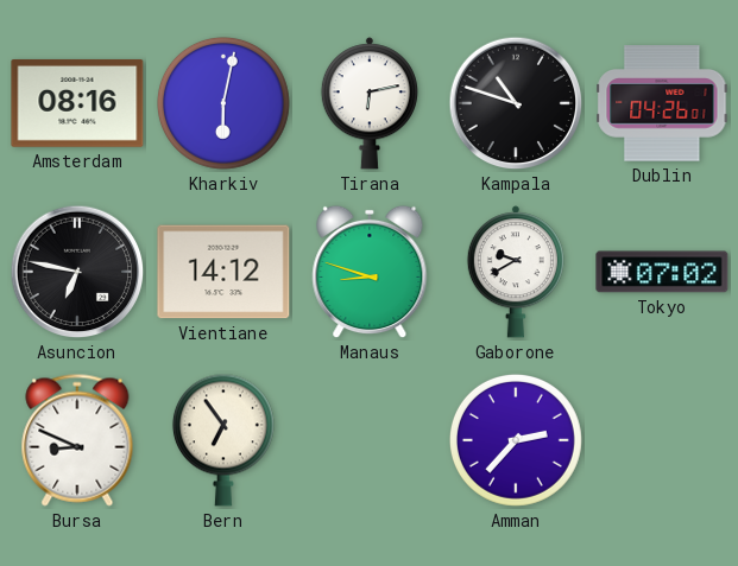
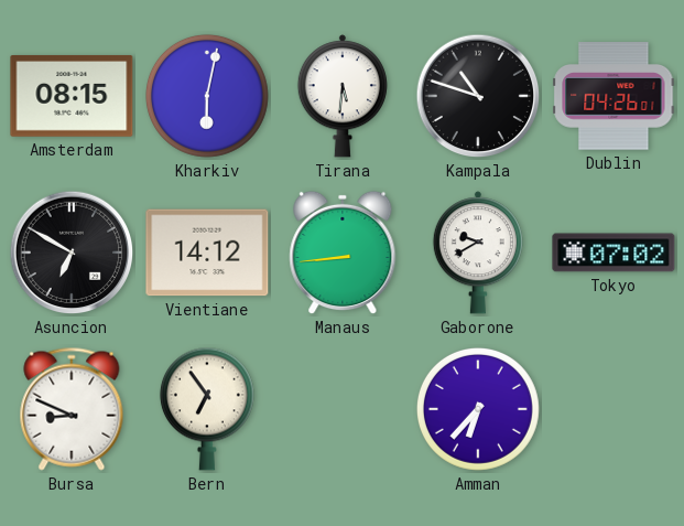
Amsterdam: 08:16 -> 08:15
Tirana: 6:13 -> 5:31
Asuncion: 6:47 -> 6:50
Manaus: 8:48 -> 8:44
Amman: 2:37 -> 6:37
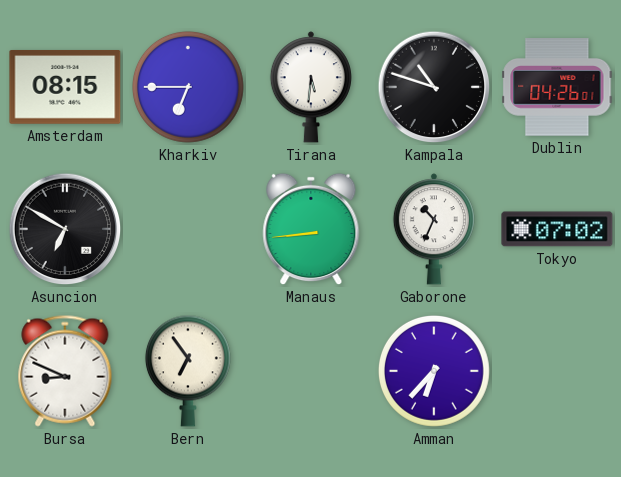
Kharkiv: 6:02 -> 6:45
Vientiane: 14:12 -> none
Gaborone: 9:40 -> 10:34
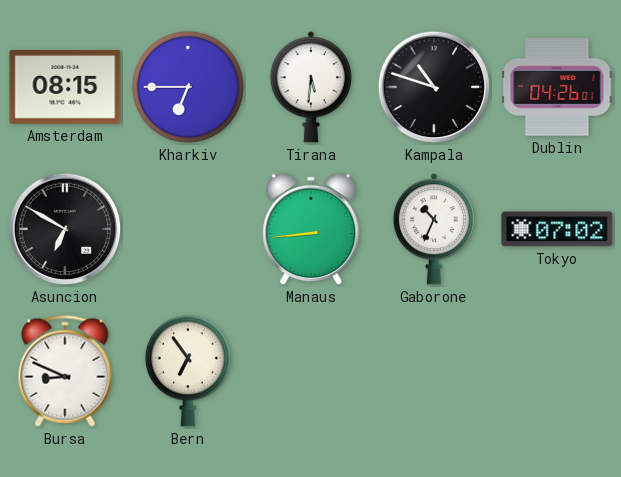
Amman: 6:37 -> none
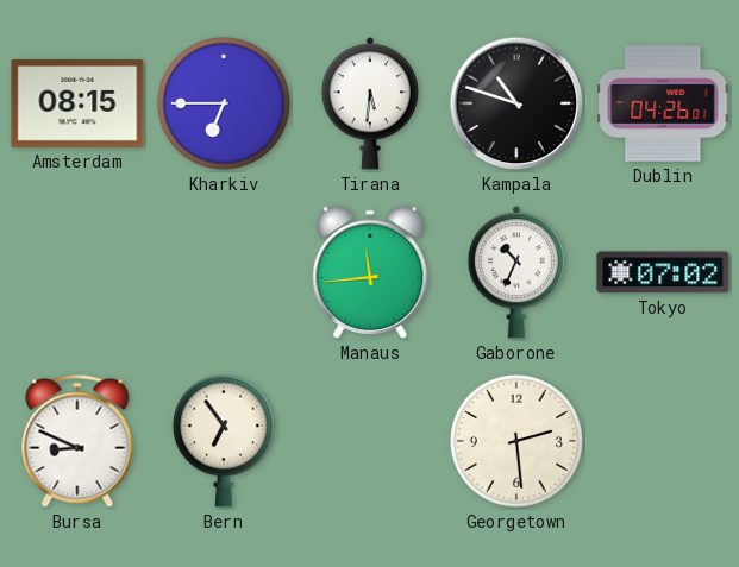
Asuncion: 6:50 -> none
Manaus: 8:44 -> 11:44
Georgetown: none -> 2:29
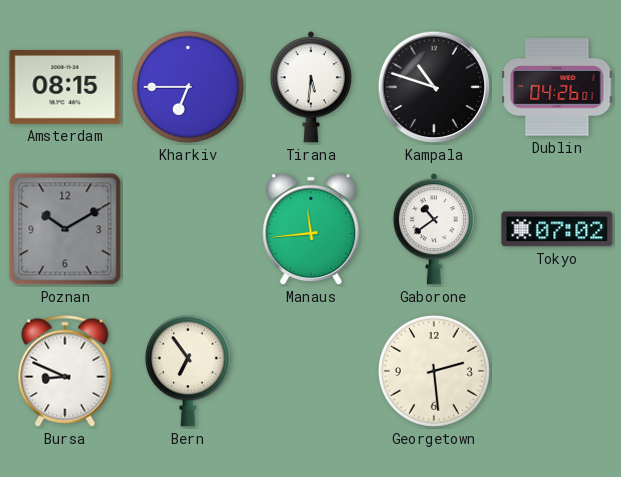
Poznan: none -> 10:10
Gaborone: 10:34 -> 10:39
